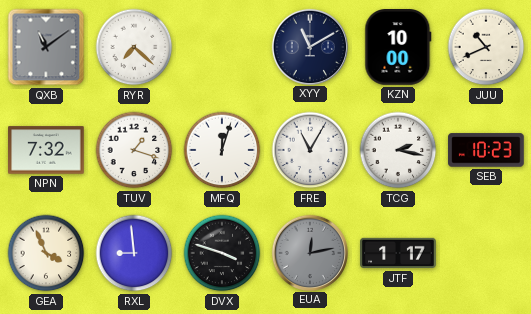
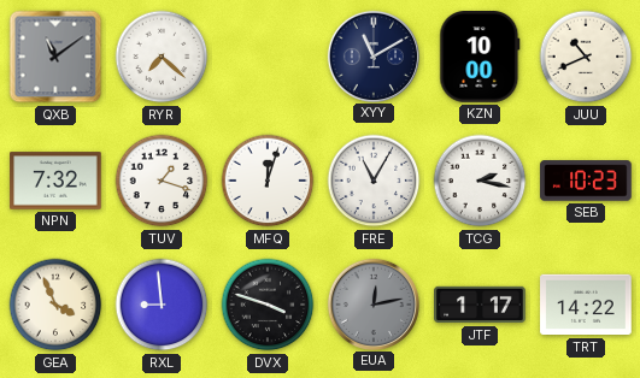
TRT: none -> 14:22
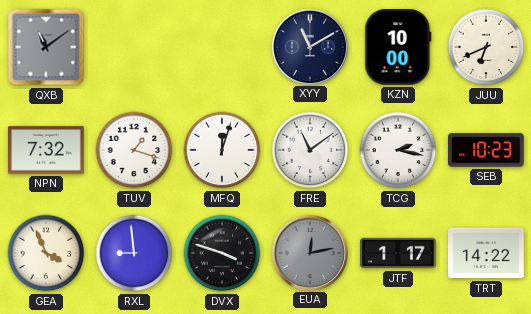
RYR: 7:22 -> none
JUU: 10:41 -> 6:41
FRE: 11:05 -> 11:09
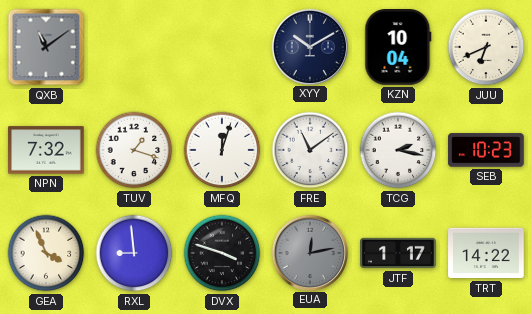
XYY: 11:10 -> 10:10
KZN: 10:00 -> 10:04
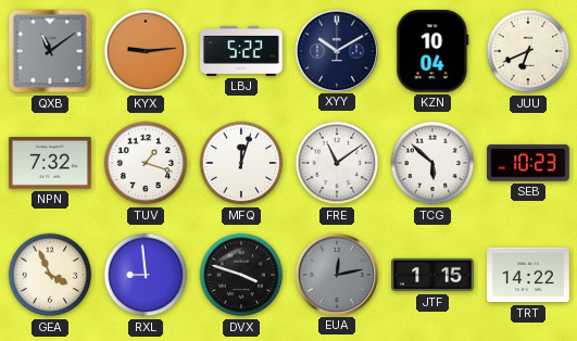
KYX: none -> 9:14
LBJ: none -> 5:22
TCG: 2:17 -> 5:52
JTF: 1:17 -> 1:15
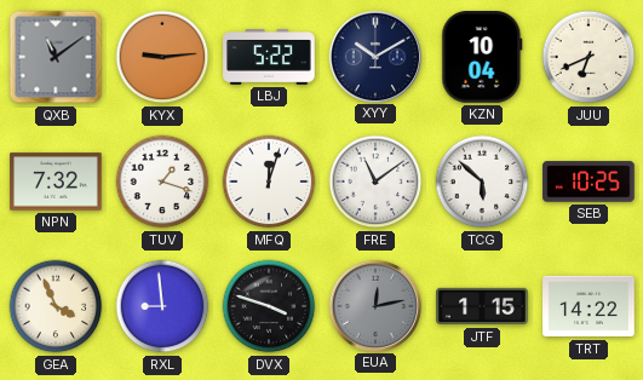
SEB: 10:23 -> 10:25
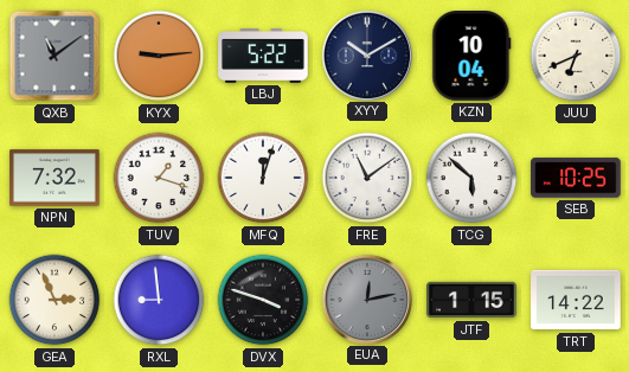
GEA: 3:56 -> 2:56
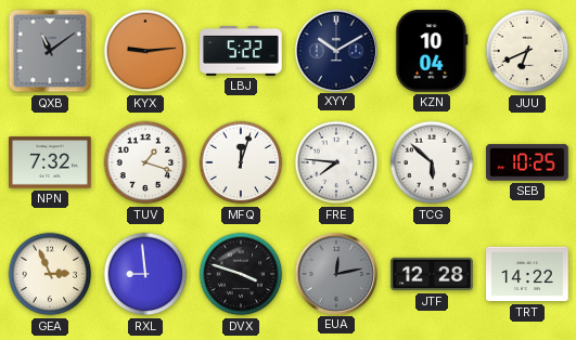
FRE: 11:09 -> 7:46
JTF: 1:15 -> 12:28
